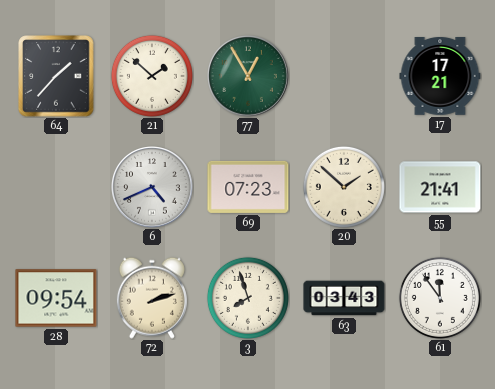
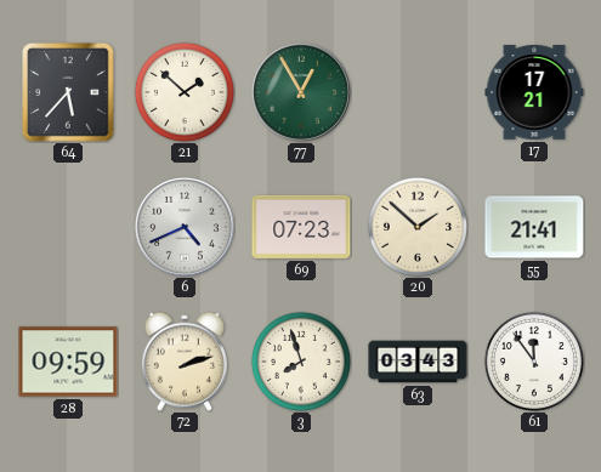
64: 1:37 -> 5:37
28: 09:54 -> 09:59
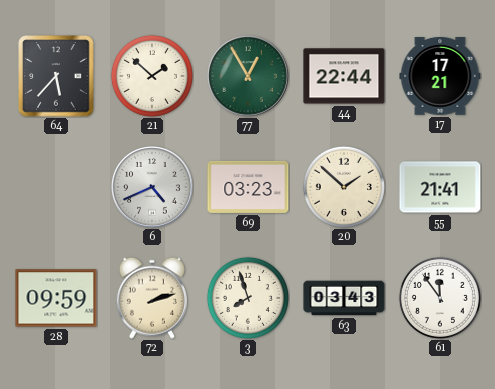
44: none -> 22:44
69: 07:23 -> 03:23
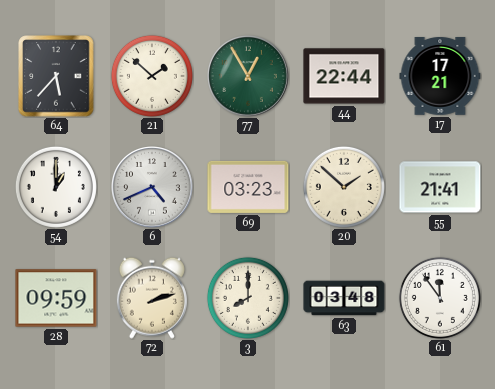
54: none -> 1:00
3: 7:57 -> 8:00
63: 03:43 -> 03:48
